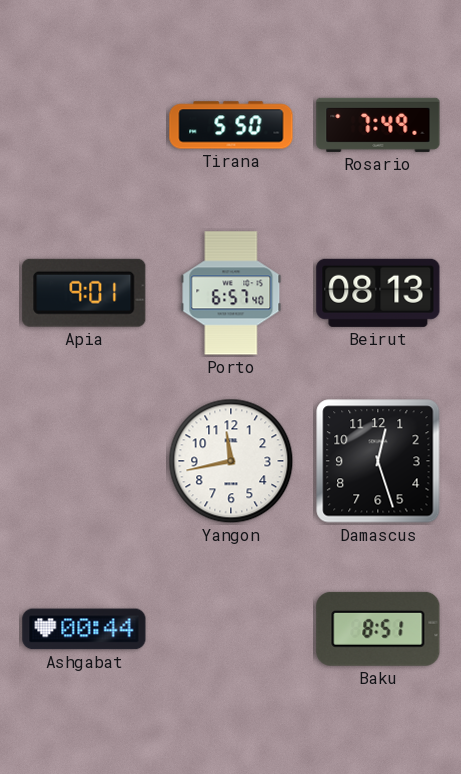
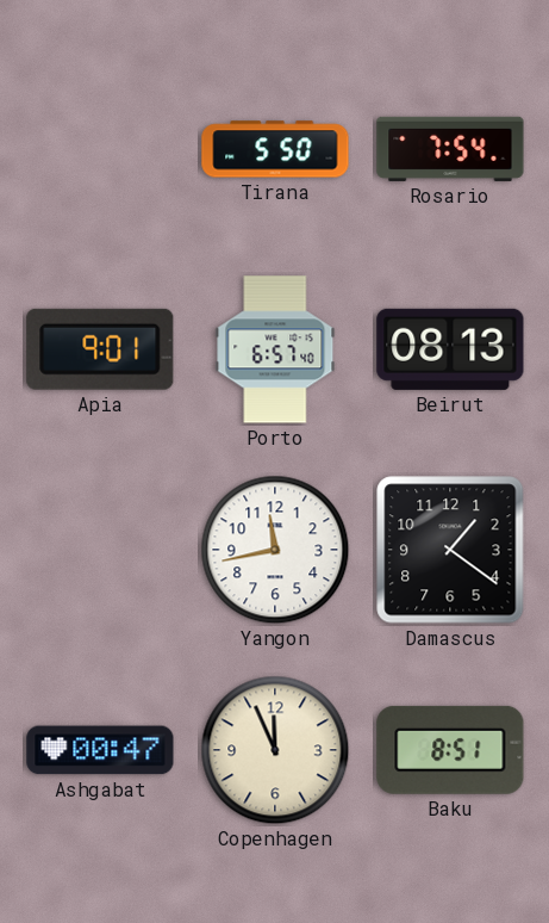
Rosario: 7:49 -> 7:54
Damascus: 12:27 -> 1:21
Ashgabat: 00:44 -> 00:47
Copenhagen: none -> 11:56
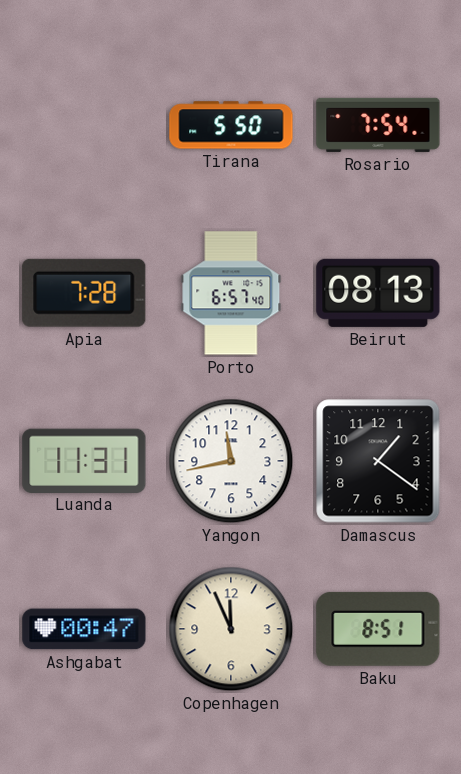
Apia: 9:01 -> 7:28
Luanda: none -> 11:31
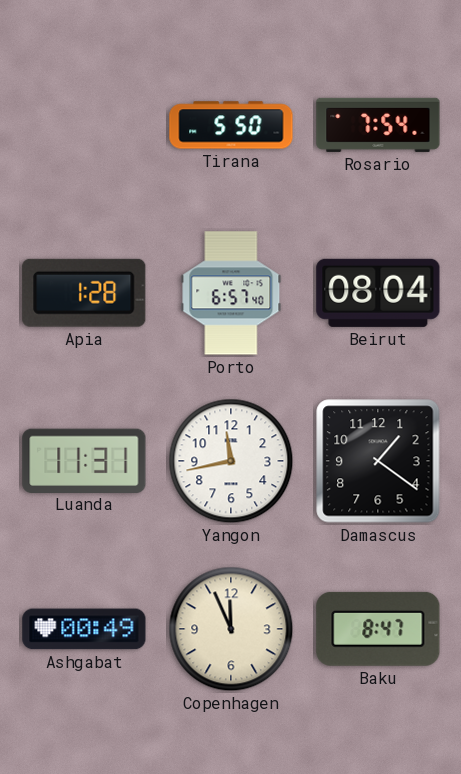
Apia: 7:28 -> 1:28
Beirut: 08:13 -> 08:04
Ashgabat: 00:47 -> 00:49
Baku: 8:51 -> 8:47
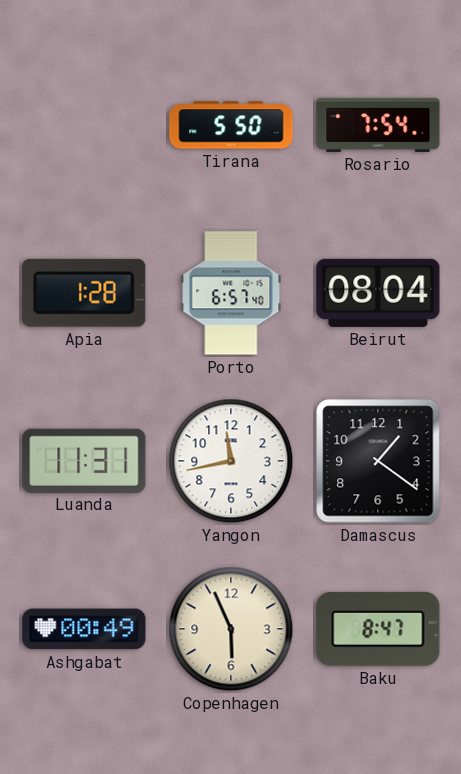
Copenhagen: 11:56 -> 5:56
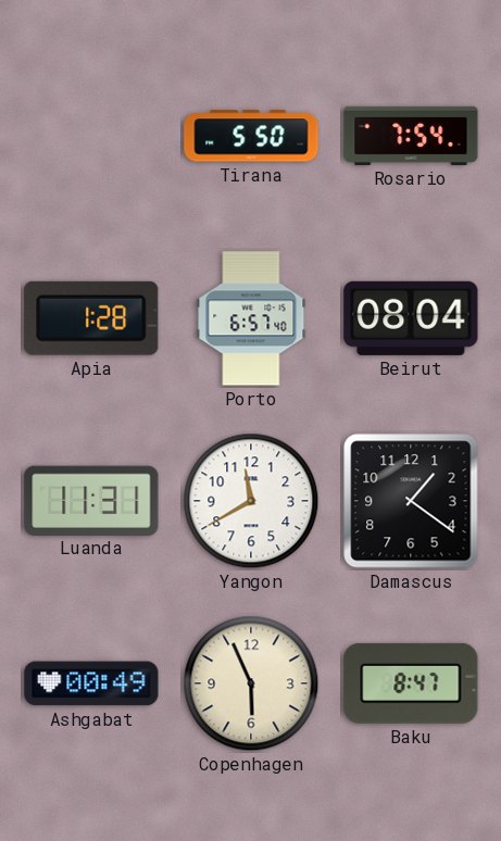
Yangon: 11:43 -> 11:40
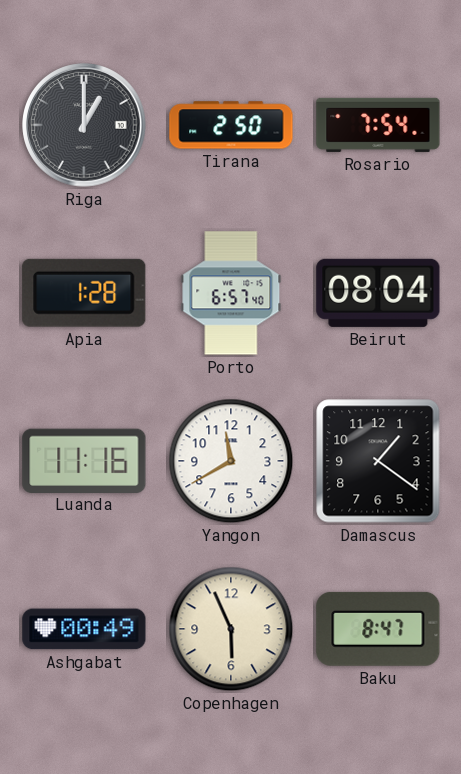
Riga: none -> 1:00
Tirana: 5:50 -> 2:50
Luanda: 11:31 -> 11:16
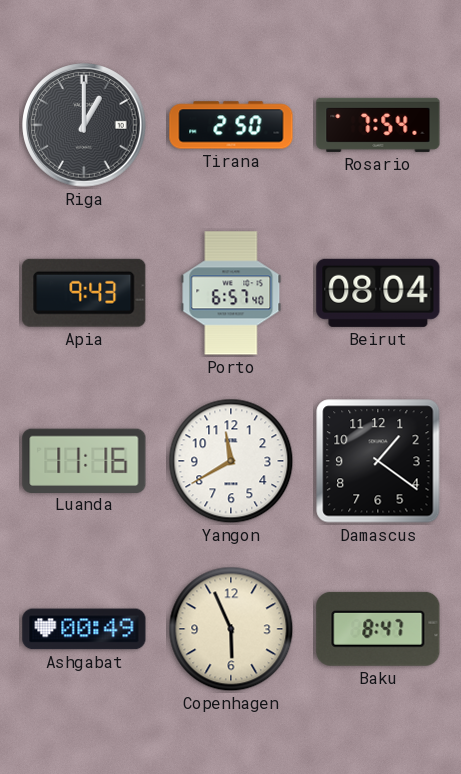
Apia: 1:28 -> 9:43
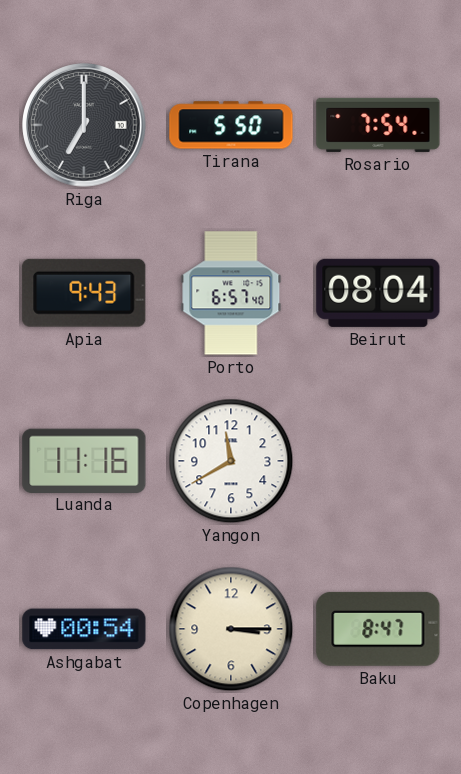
Riga: 1:00 -> 7:00
Tirana: 2:50 -> 5:50
Damascus: 1:21 -> none
Ashgabat: 00:49 -> 00:54
Copenhagen: 5:56 -> 3:15
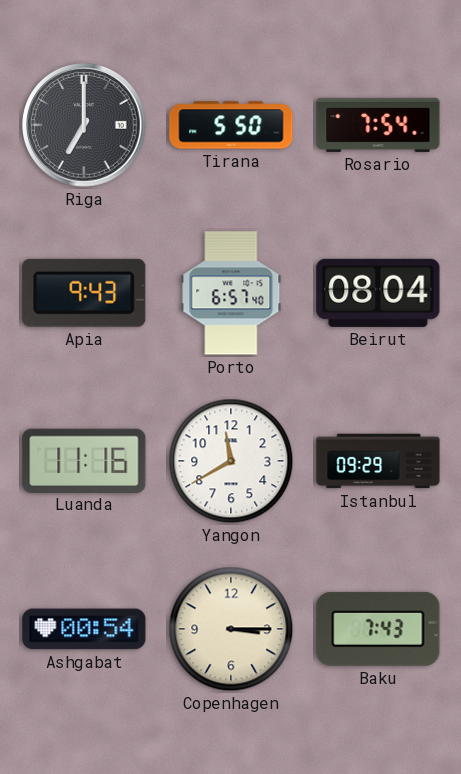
Istanbul: none -> 09:29
Baku: 8:47 -> 7:43
